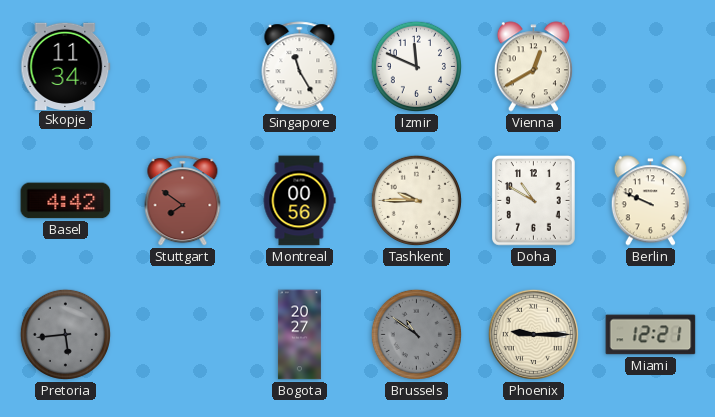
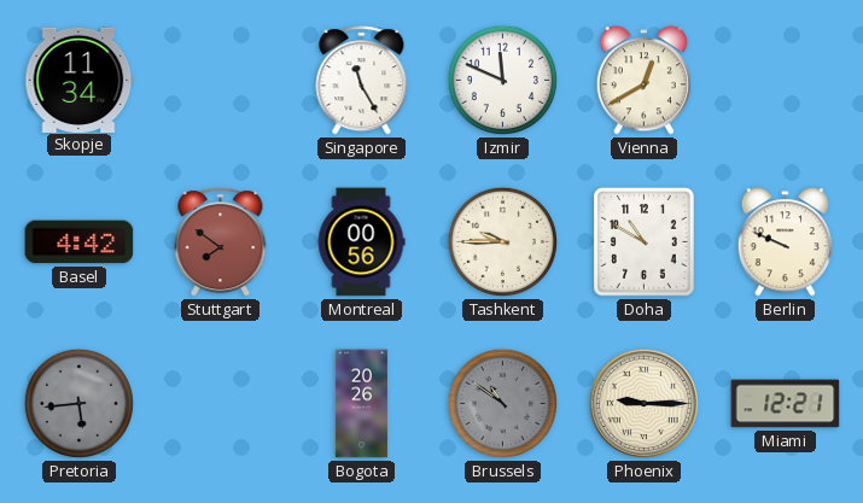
Bogota: 20:27 -> 20:26
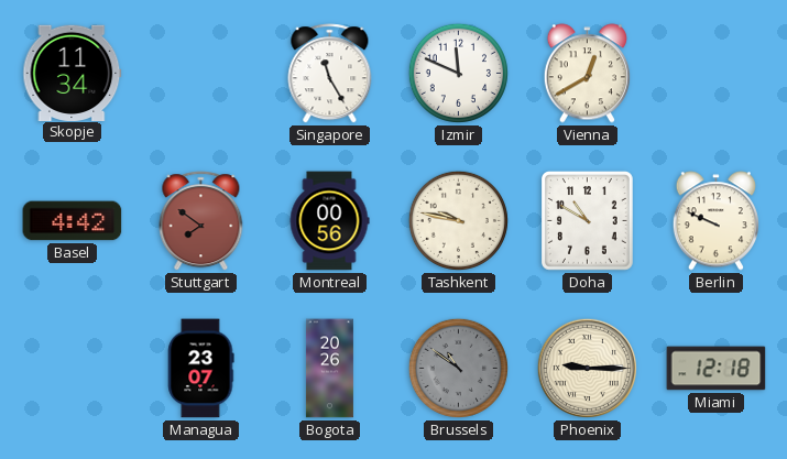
Tashkent: 9:45 -> 9:47
Pretoria: 5:44 -> none
Managua: none -> 23:07
Miami: 12:21 -> 12:18
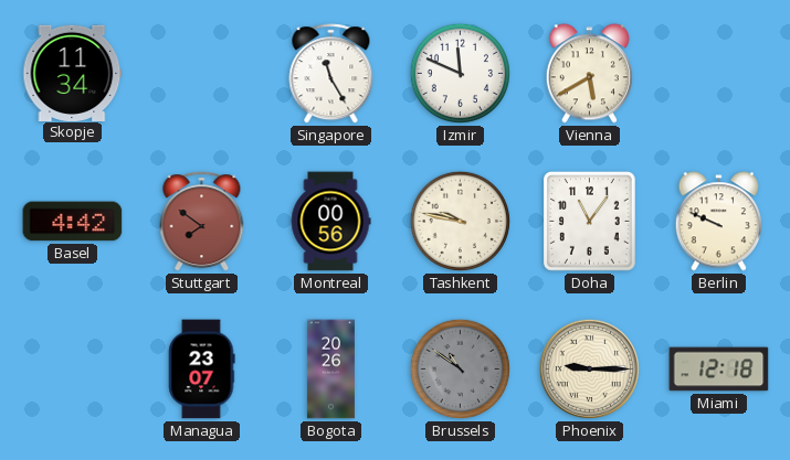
Vienna: 12:40 -> 5:40
Doha: 10:50 -> 11:06
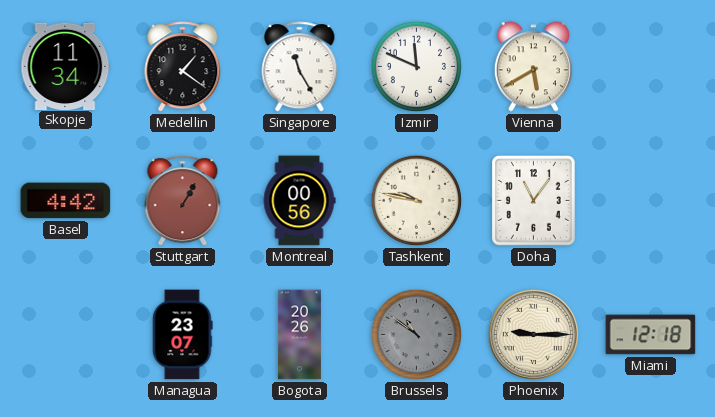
Medellin: none -> 1:21
Stuttgart: 7:51 -> 1:05
Berlin: 9:49 -> none
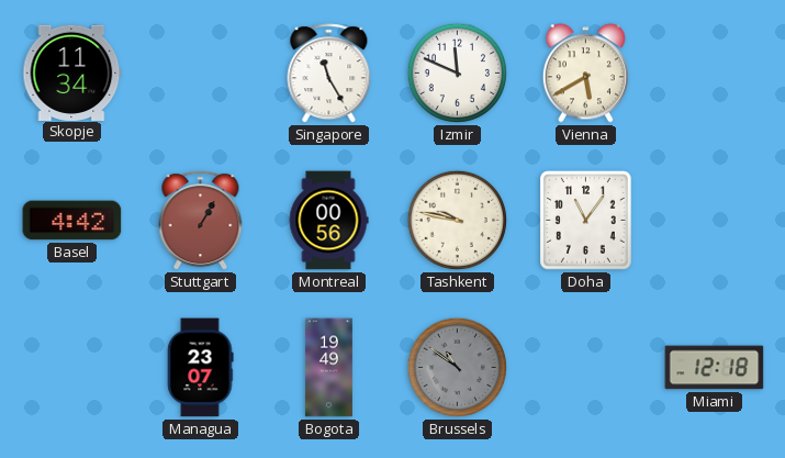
Medellin: 1:21 -> none
Bogota: 20:26 -> 19:49
Phoenix: 9:15 -> none
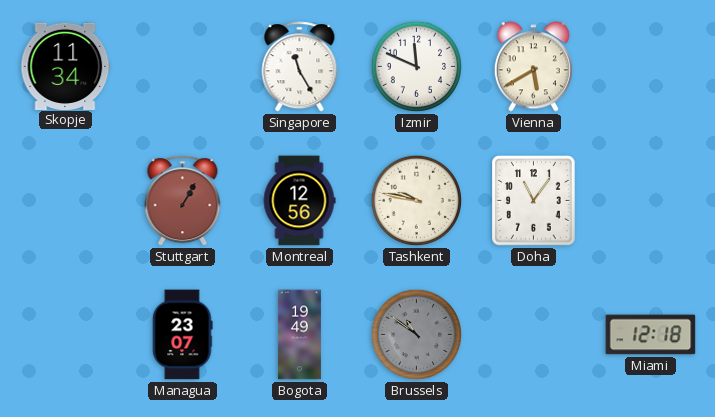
Basel: 4:42 -> none
Montreal: 00:56 -> 12:56
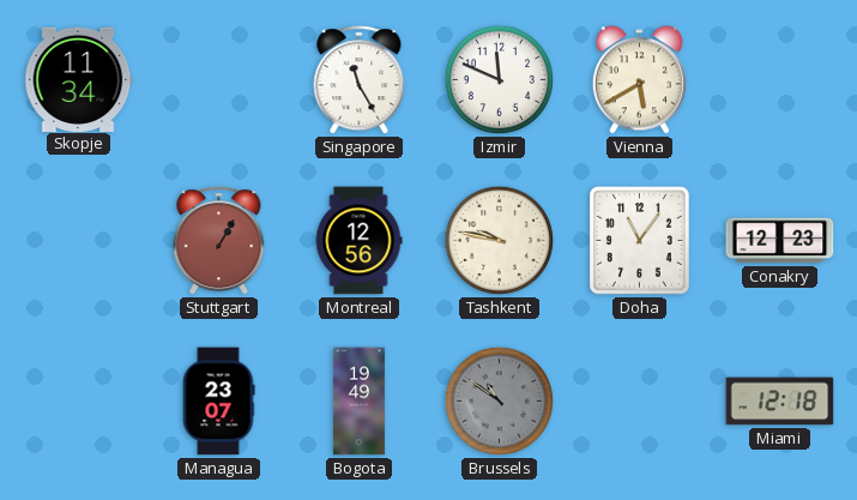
Conakry: none -> 12:23
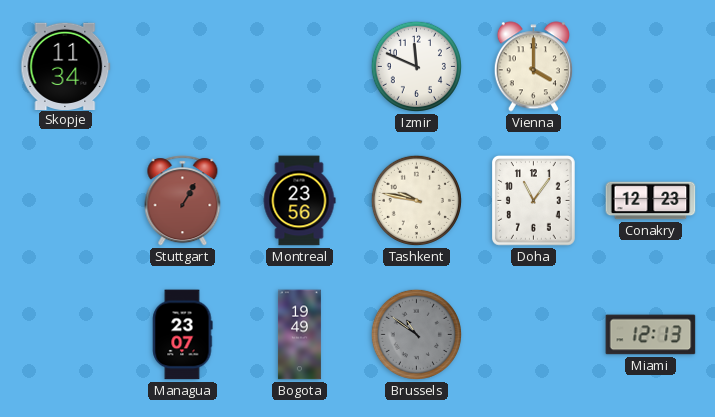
Singapore: 11:25 -> none
Vienna: 5:40 -> 4:00
Montreal: 12:56 -> 23:56
Miami: 12:18 -> 12:13
